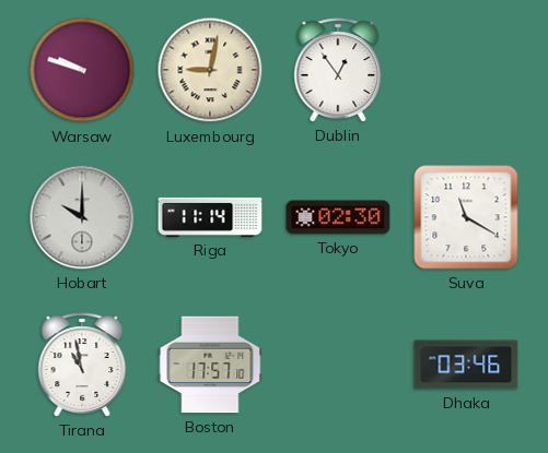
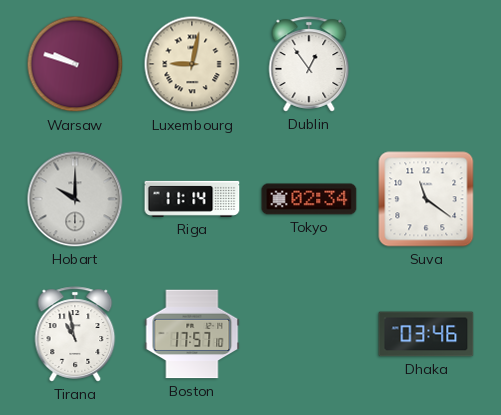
Tokyo: 02:30 -> 02:34
Suva: 11:20 -> 11:21
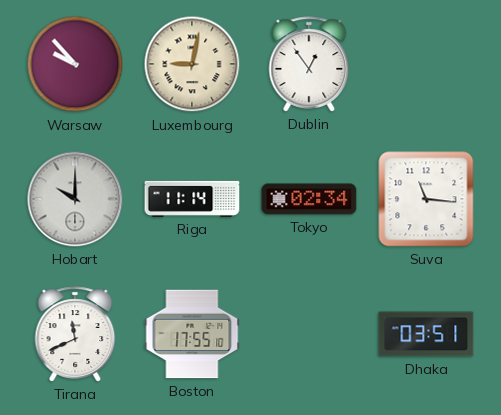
Warsaw: 9:48 -> 9:53
Suva: 11:21 -> 11:16
Tirana: 10:58 -> 11:41
Boston: 17:57 -> 17:55
Dhaka: 03:46 -> 03:51
